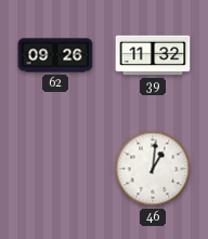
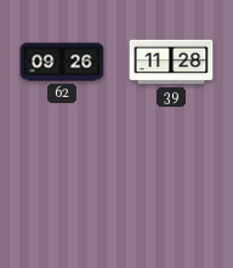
39: 11:32 -> 11:28
46: 1:01 -> none
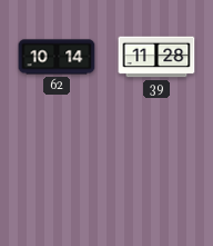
62: 09:26 -> 10:14
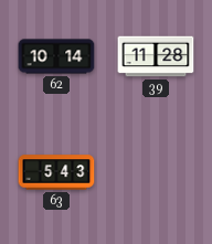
63: none -> 5:43
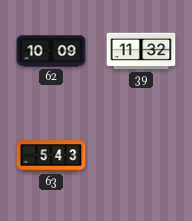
62: 10:14 -> 10:09
39: 11:28 -> 11:32
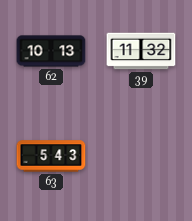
62: 10:09 -> 10:13
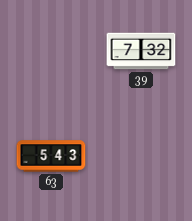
62: 10:13 -> none
39: 11:32 -> 7:32
